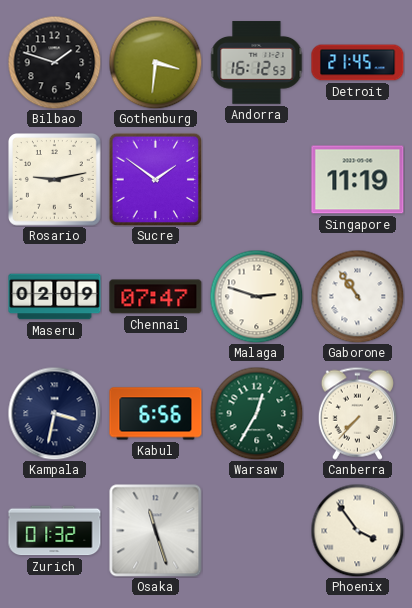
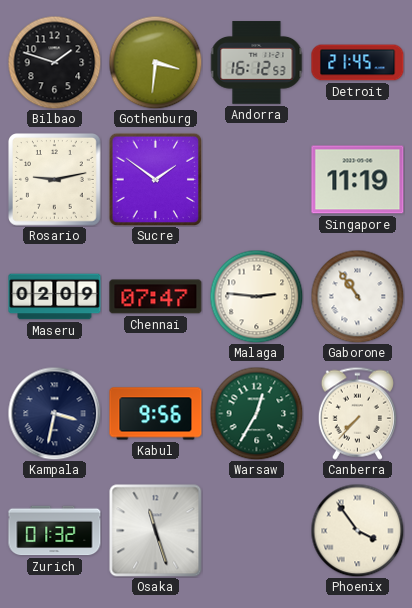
Malaga: 2:48 -> 2:46
Kabul: 6:56 -> 9:56
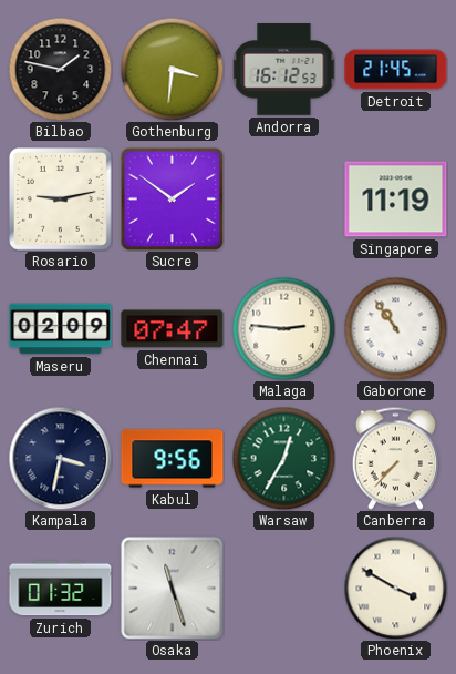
Bilbao: 1:48 -> 1:47
Phoenix: 3:54 -> 3:50
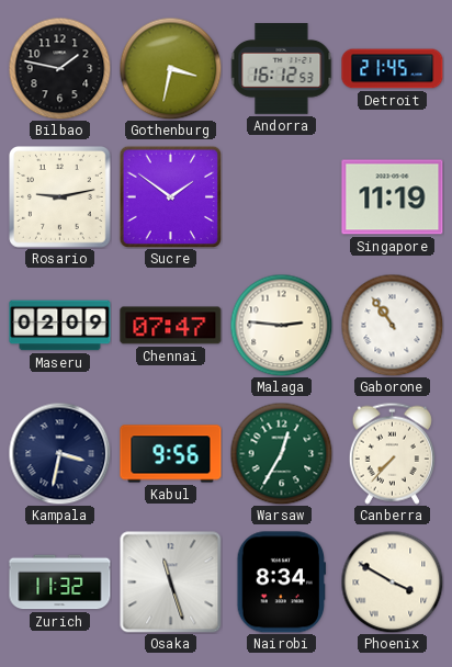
Gothenburg: 3:31 -> 3:32
Zurich: 01:32 -> 11:32
Nairobi: none -> 8:34
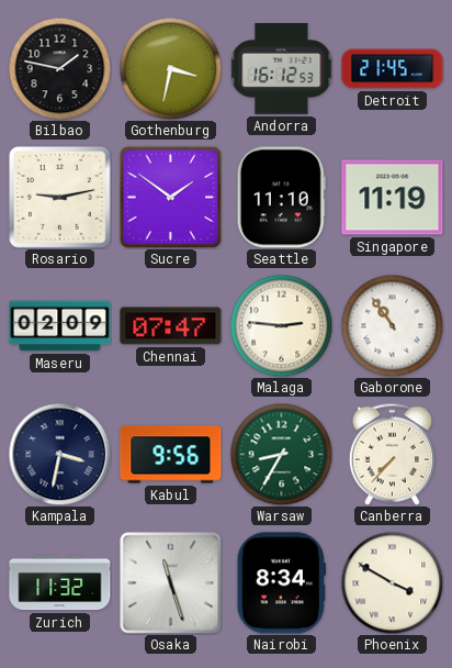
Seattle: none -> 11:10
Warsaw: 12:35 -> 8:35
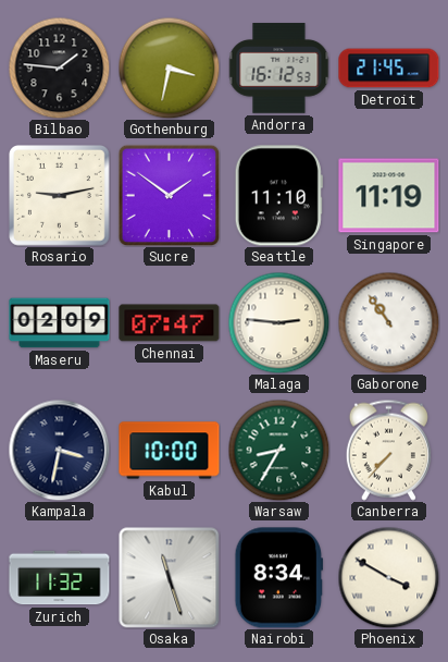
Bilbao: 1:47 -> 1:46
Kabul: 9:56 -> 10:00
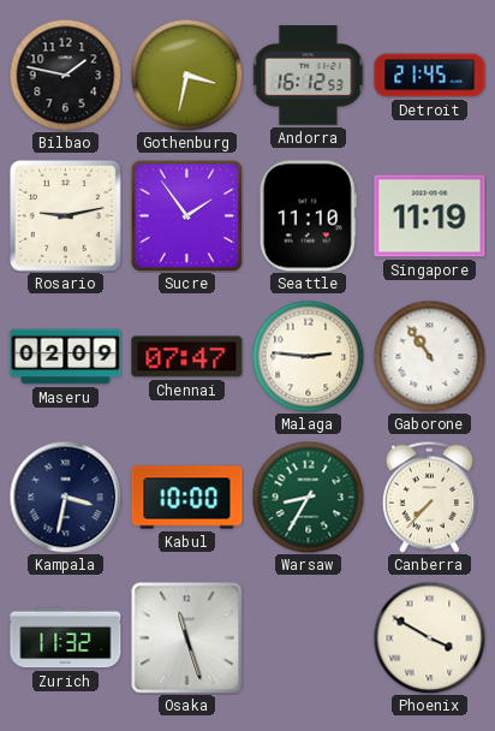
Bilbao: 1:46 -> 1:47
Sucre: 1:51 -> 1:54
Nairobi: 8:34 -> none
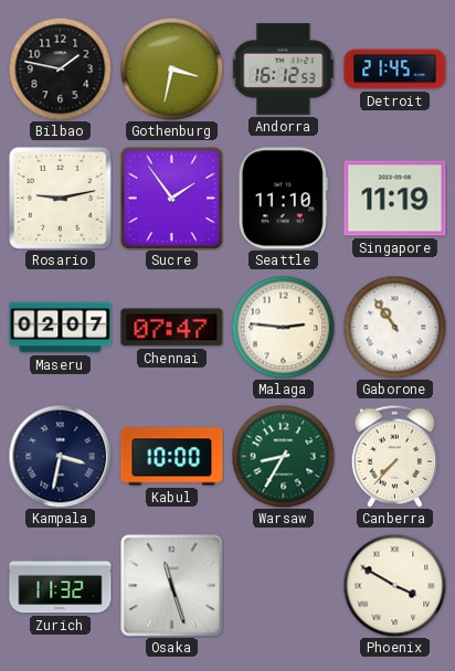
Maseru: 02:09 -> 02:07
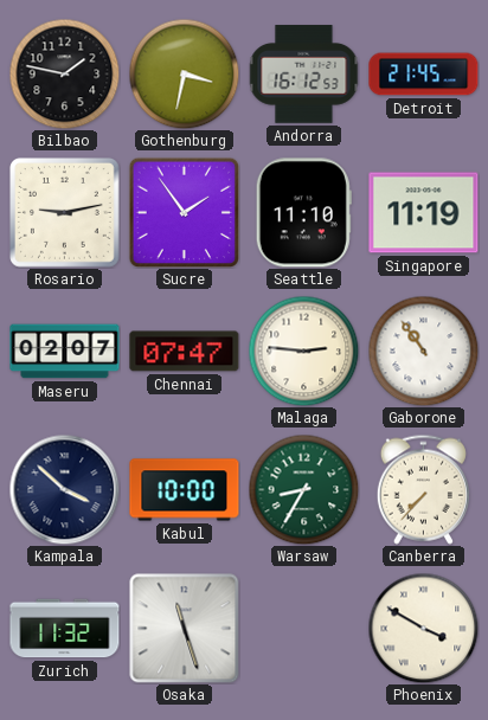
Kampala: 3:32 -> 3:52
